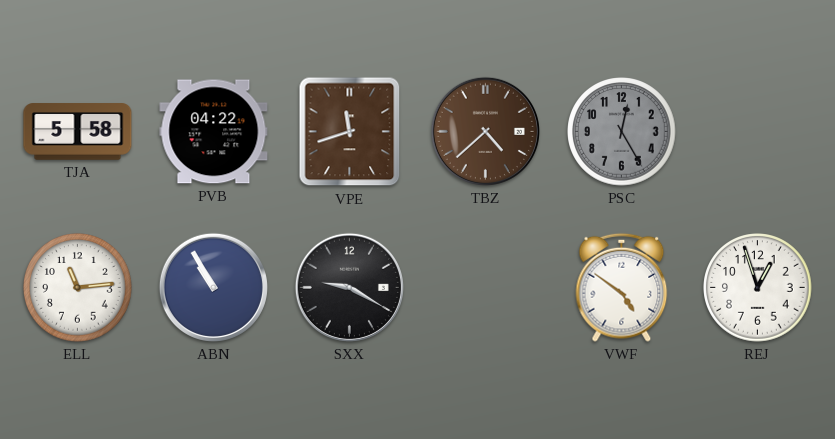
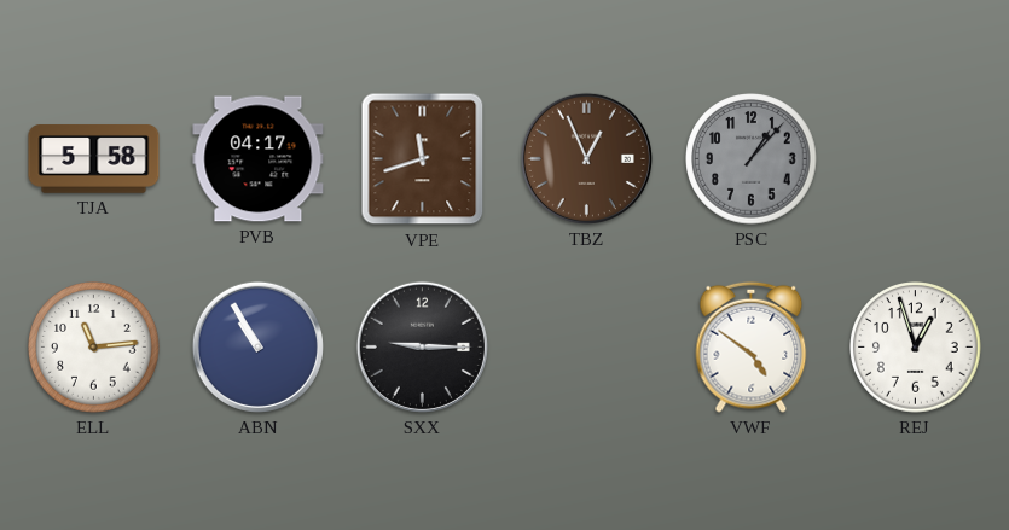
PVB: 04:22 -> 04:17
TBZ: 4:38 -> 12:56
PSC: 12:25 -> 1:07
SXX: 9:20 -> 9:15
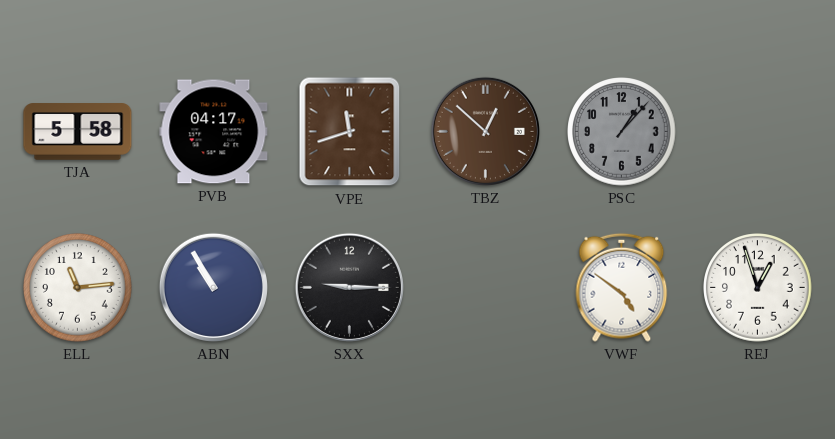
TBZ: 12:56 -> 12:52
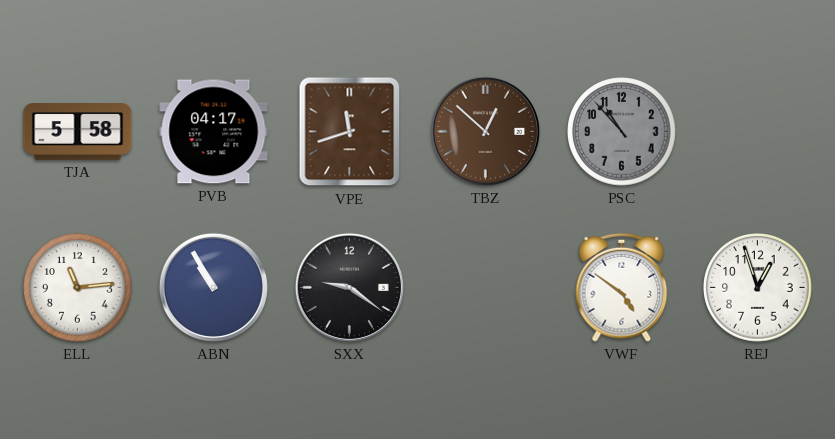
PSC: 1:07 -> 10:53
SXX: 9:15 -> 9:21
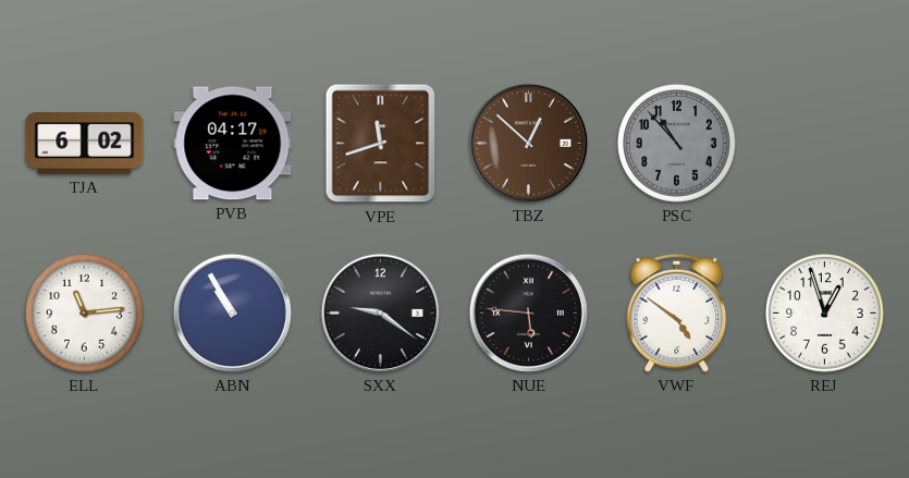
TJA: 5:58 -> 6:02
NUE: none -> 5:46
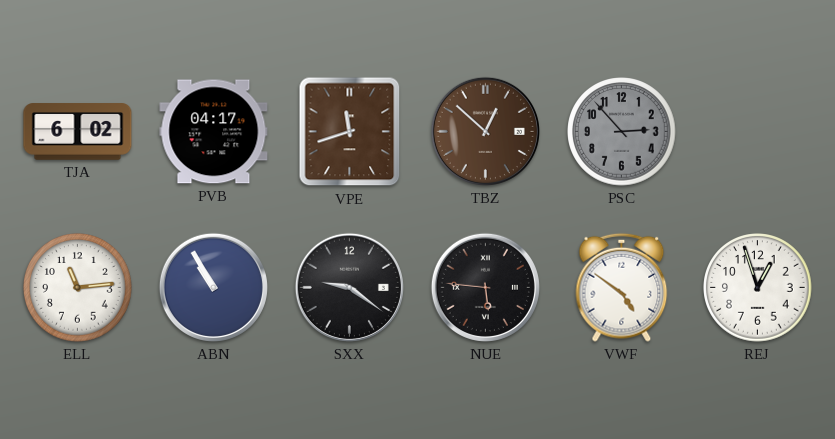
PSC: 10:53 -> 2:53
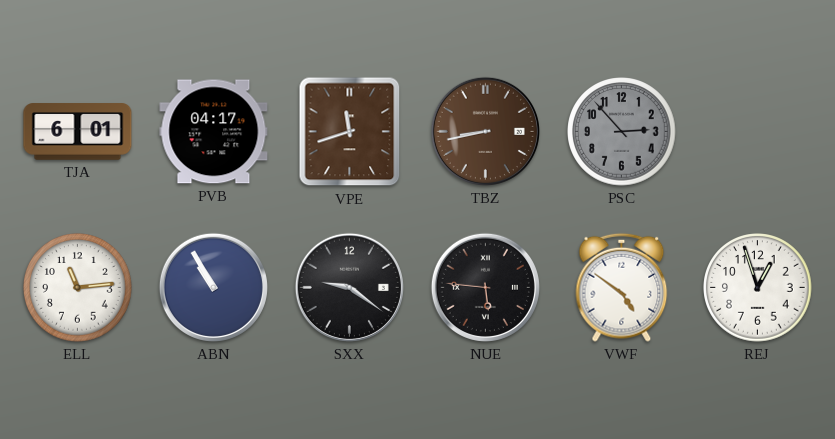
TJA: 6:02 -> 6:01
TBZ: 12:52 -> 8:43
